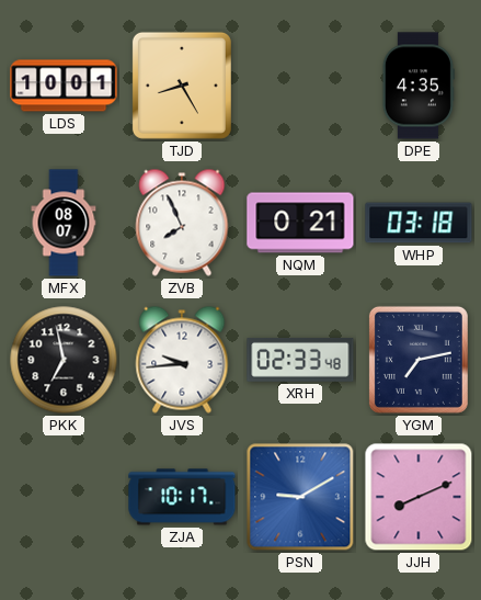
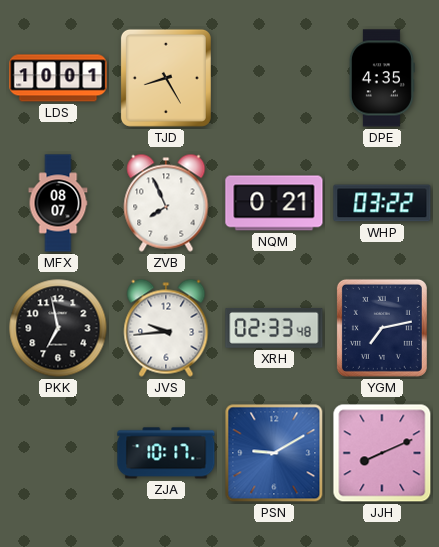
WHP: 03:18 -> 03:22
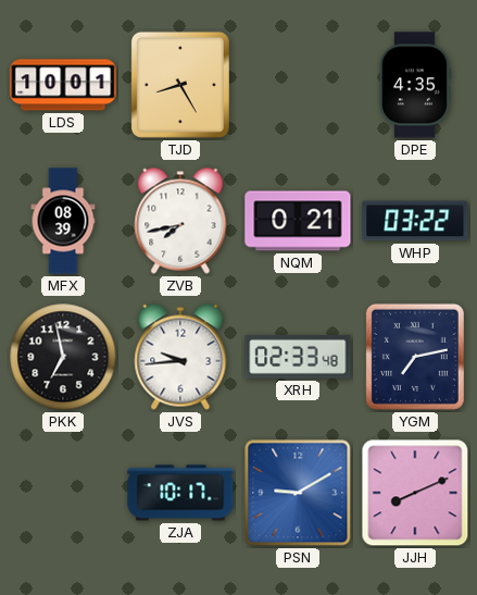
MFX: 08:07 -> 08:39
ZVB: 7:56 -> 7:43
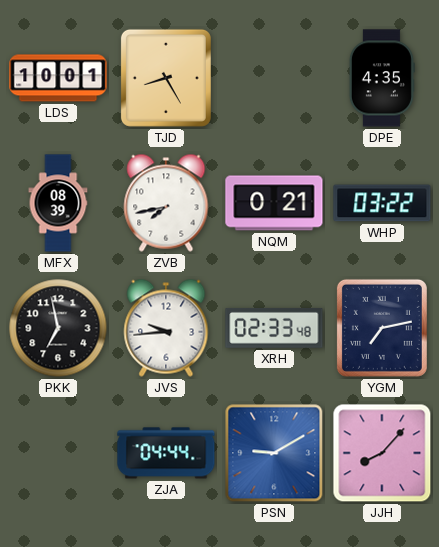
ZJA: 10:17 -> 04:44
JJH: 8:11 -> 8:07
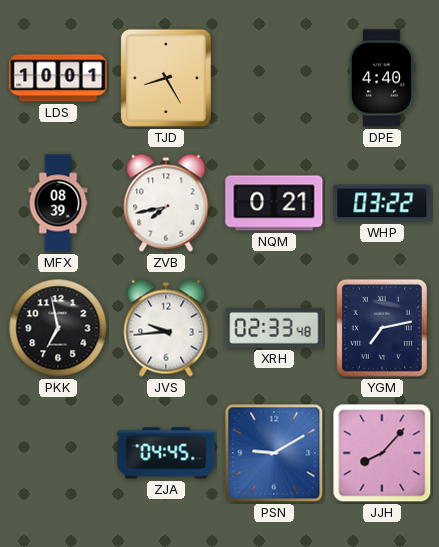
DPE: 4:35 -> 4:40
ZJA: 04:44 -> 04:45
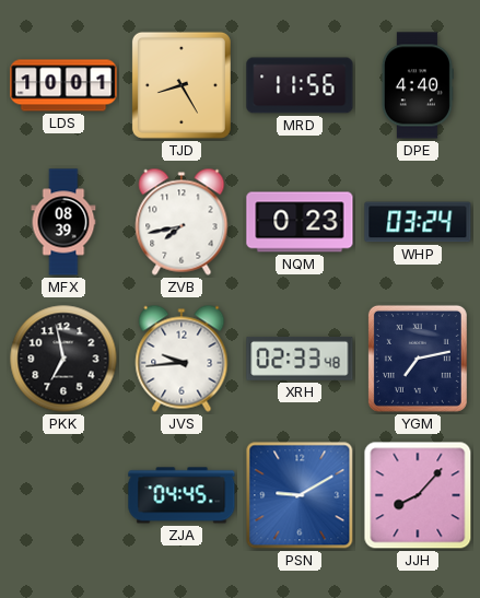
MRD: none -> 11:56
NQM: 0:21 -> 0:23
WHP: 03:22 -> 03:24
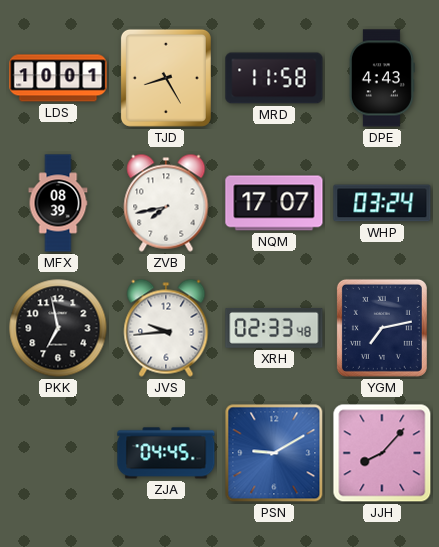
MRD: 11:56 -> 11:58
DPE: 4:40 -> 4:43
NQM: 0:23 -> 17:07
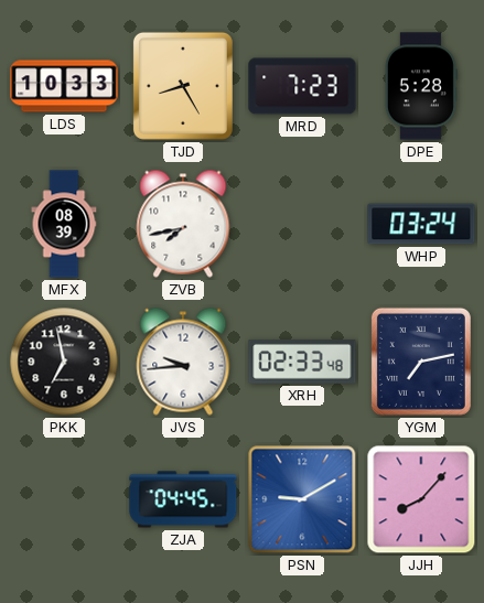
LDS: 10:01 -> 10:33
MRD: 11:58 -> 7:23
DPE: 4:43 -> 5:28
NQM: 17:07 -> none
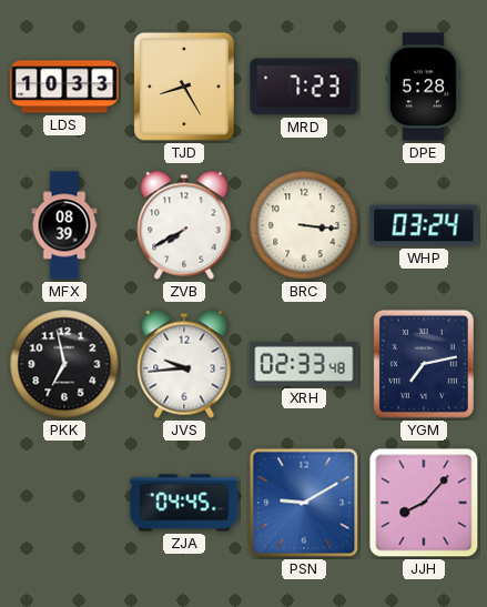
ZVB: 7:43 -> 7:40
BRC: none -> 3:16
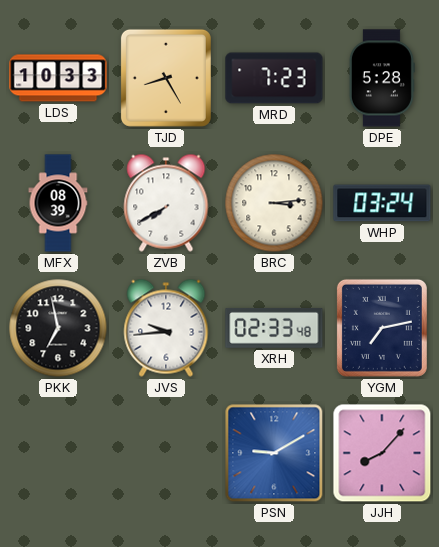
BRC: 3:16 -> 3:14
ZJA: 04:45 -> none
